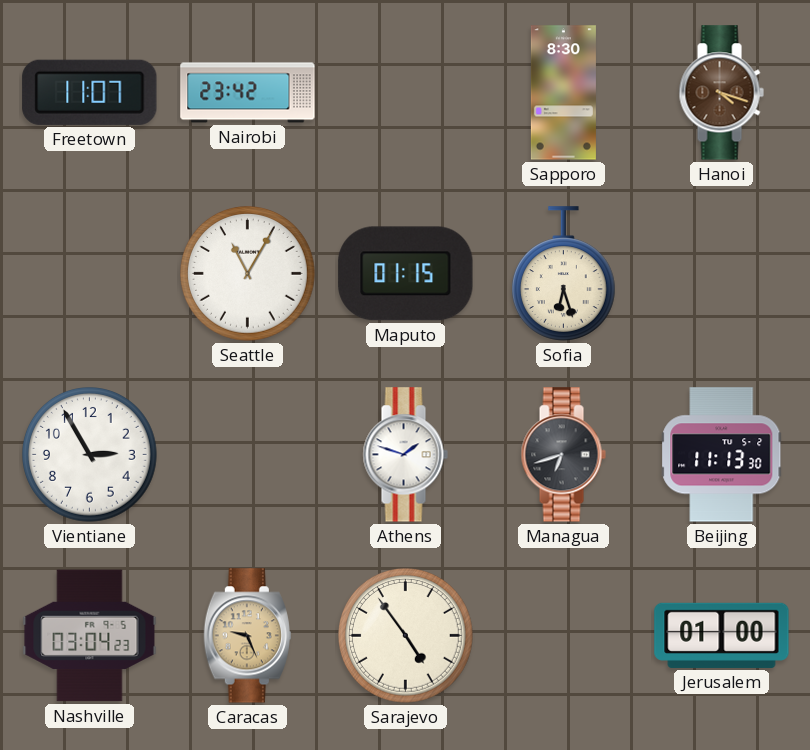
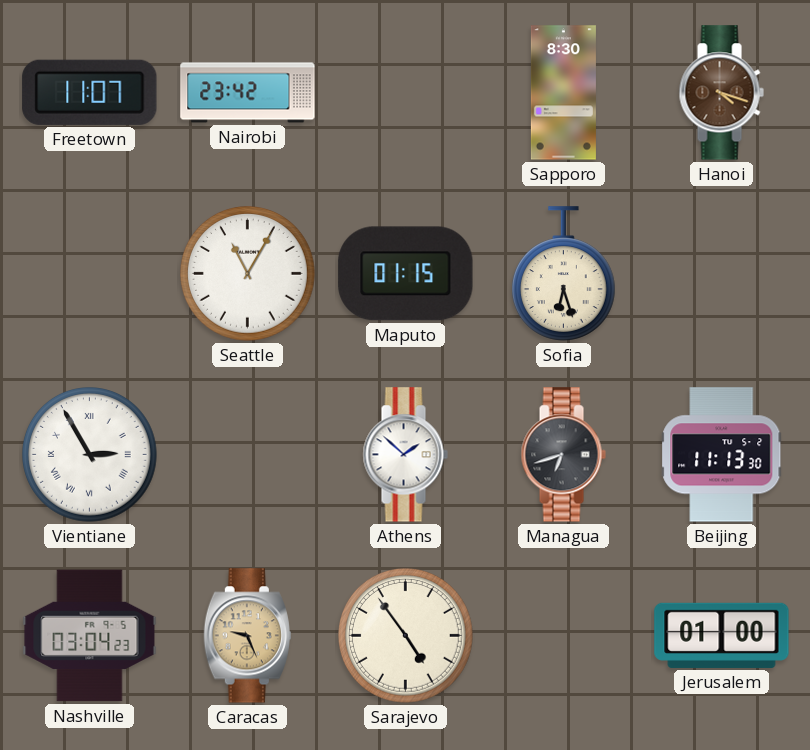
Vientiane numerals: Arabic -> Roman
Athens: 1:48 -> 1:52
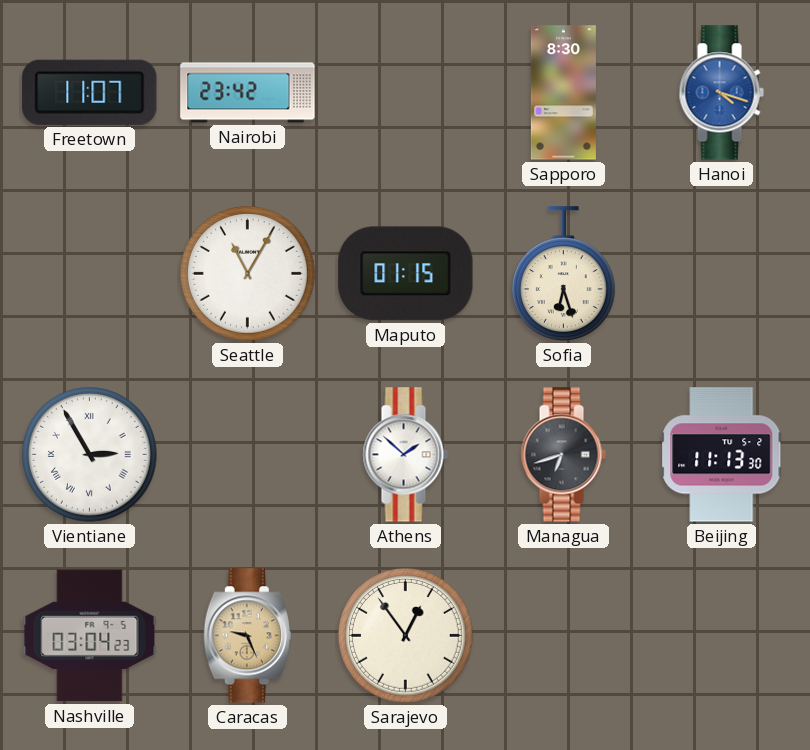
Hanoi dial: brown -> blue
Sarajevo: 4:54 -> 12:54
Jerusalem: 01:00 -> none
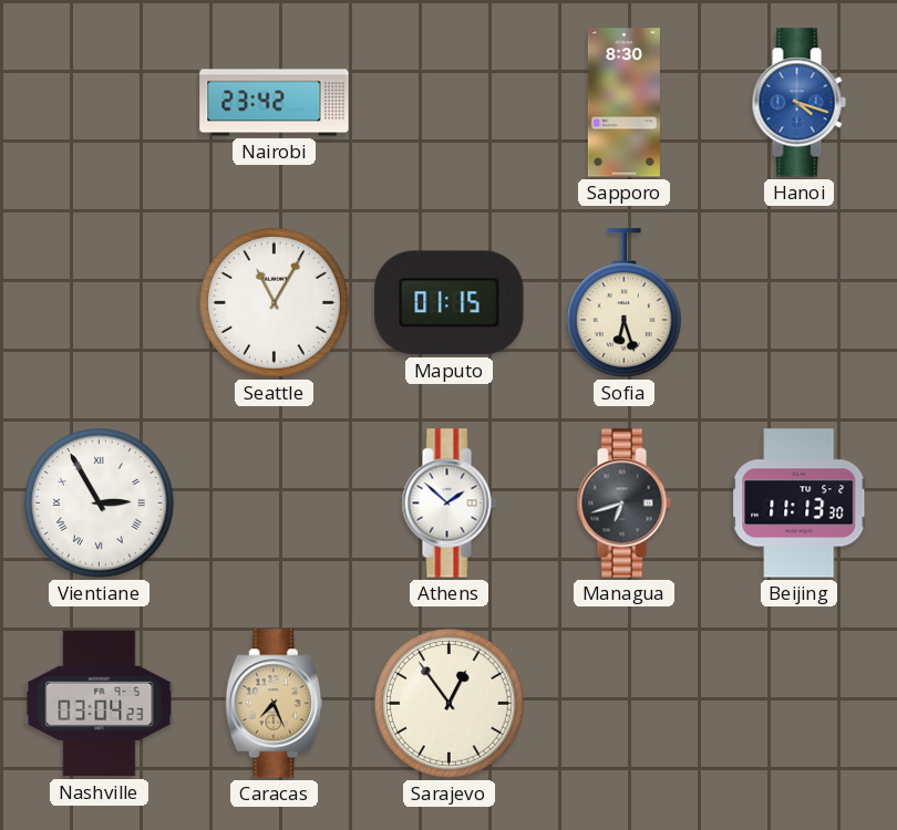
Freetown: 11:07 -> none
Caracas: 9:26 -> 7:26
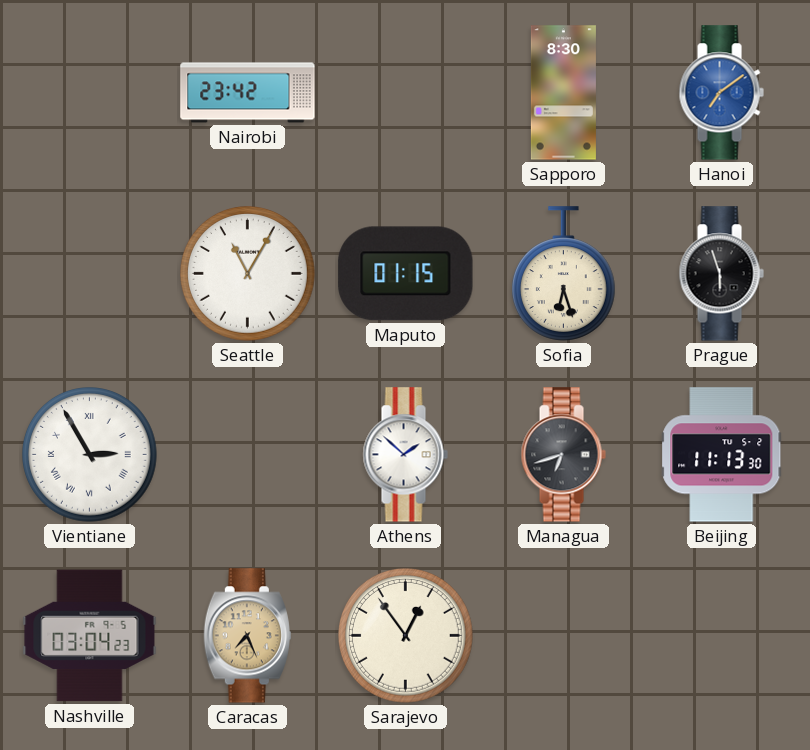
Hanoi: 4:18 -> 7:09
Prague: none -> 5:57
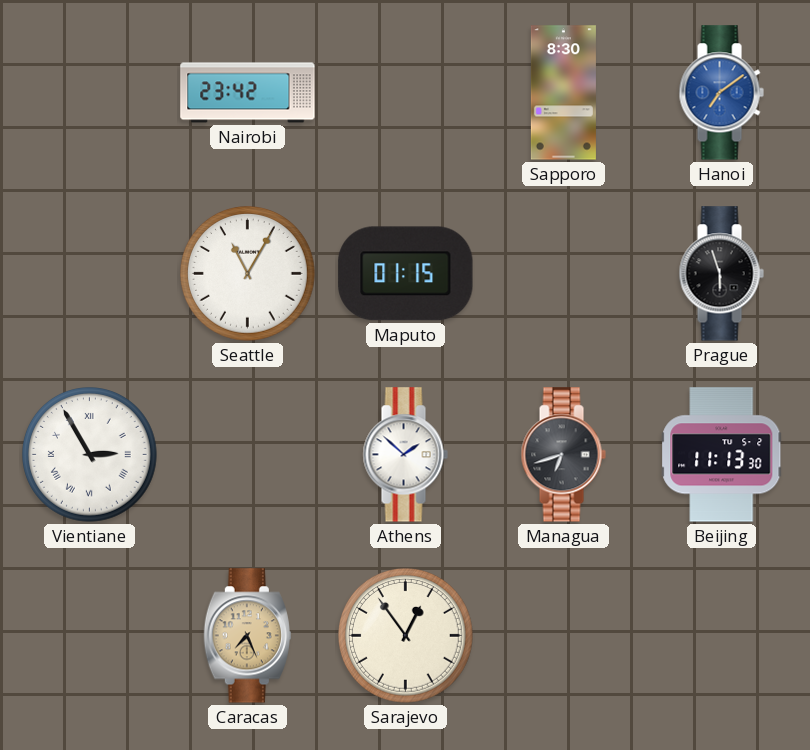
Sofia: 6:27 -> none
Nashville: 03:04 -> none
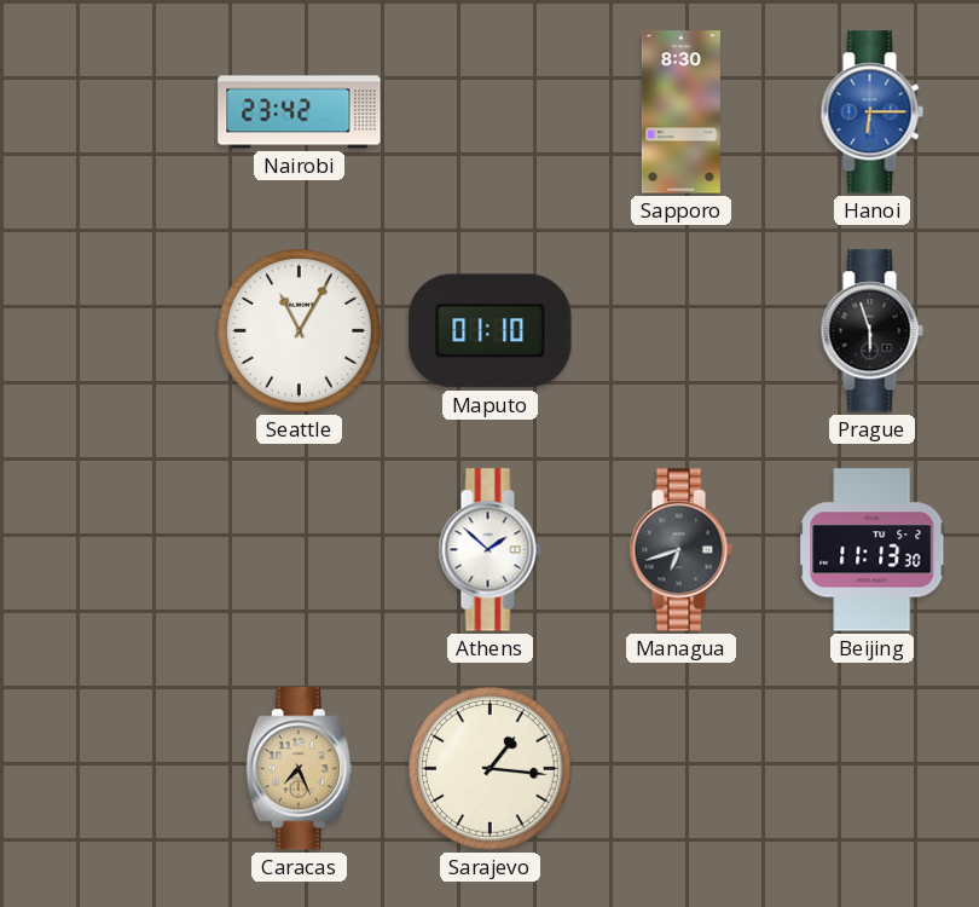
Hanoi: 7:09 -> 6:15
Maputo: 01:15 -> 01:10
Vientiane: 2:55 -> none
Sarajevo: 12:54 -> 1:16
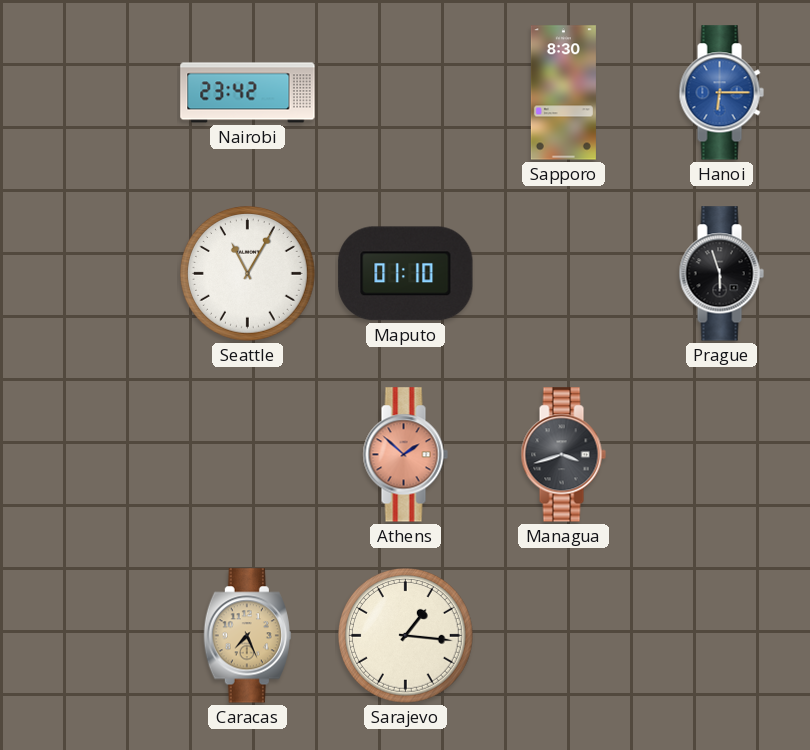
Athens dial: white -> salmon
Managua: 6:42 -> 3:42
Beijing: 11:13 -> none
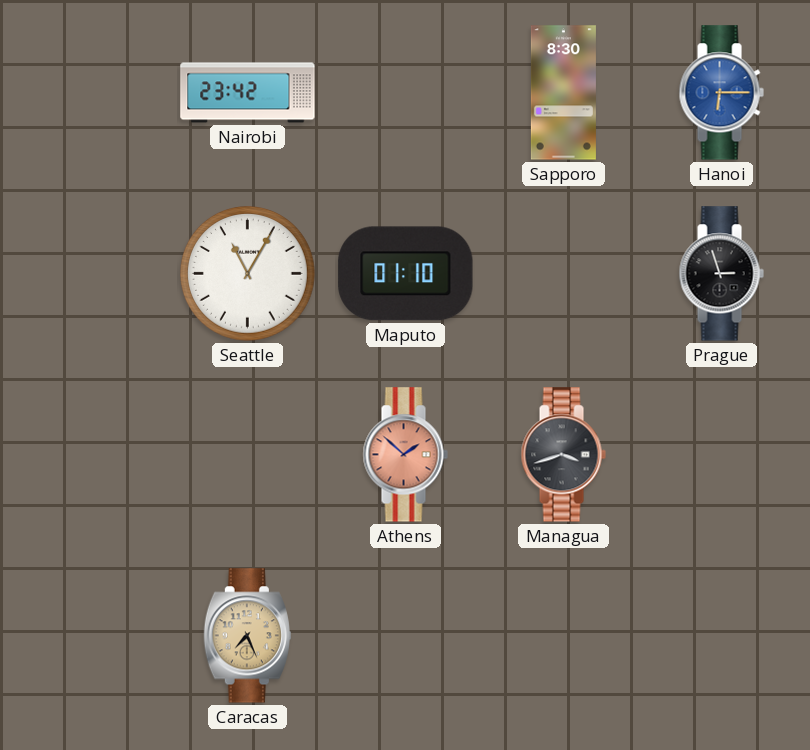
Prague: 5:57 -> 2:57
Sarajevo: 1:16 -> none
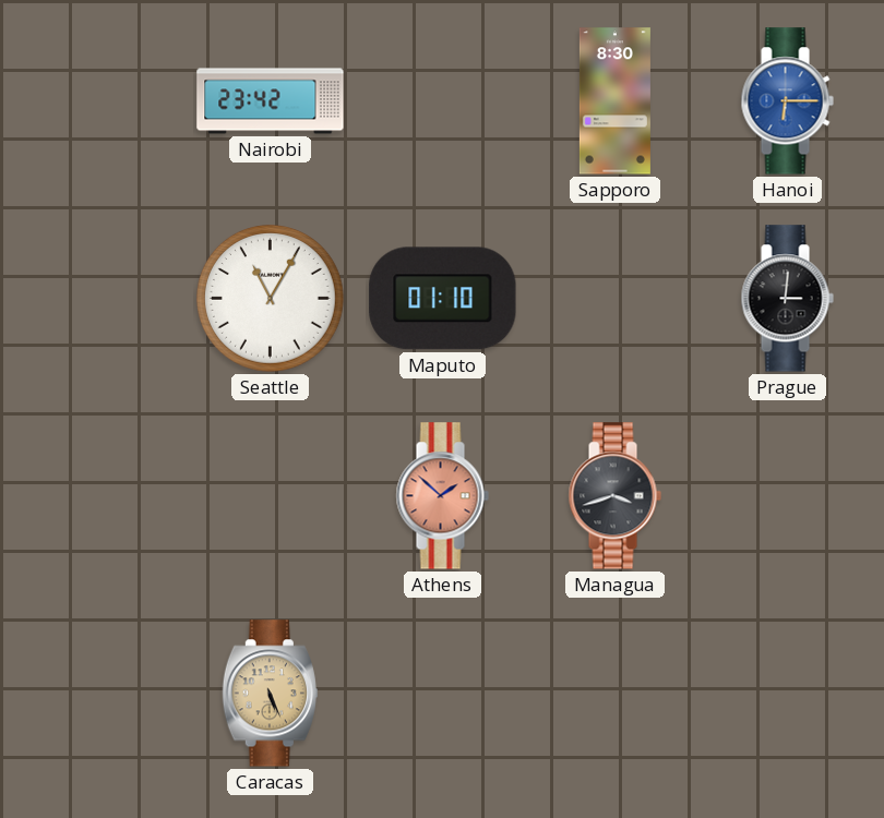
Prague: 2:57 -> 3:01
Caracas: 7:26 -> 5:26
